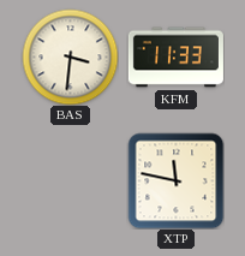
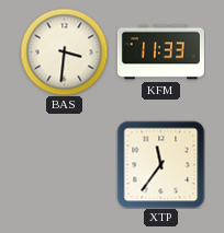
XTP: 11:47 -> 11:36
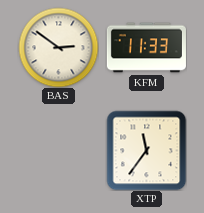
BAS: 3:31 -> 2:51
